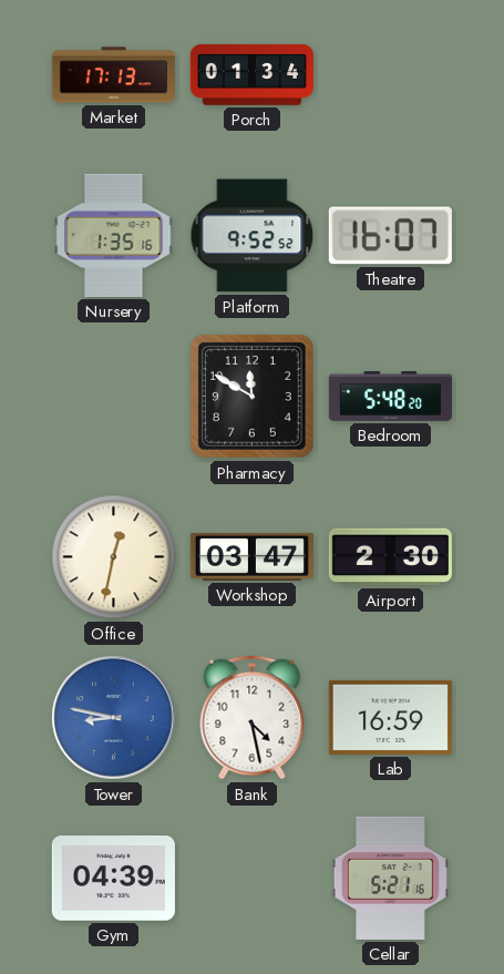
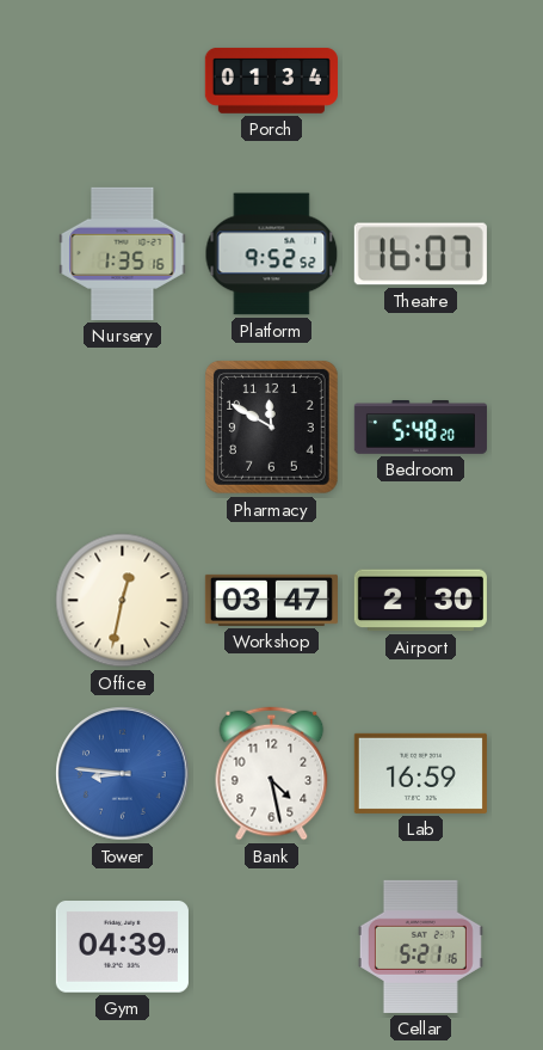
Market: 17:13 -> none
Tower: 8:47 -> 8:46
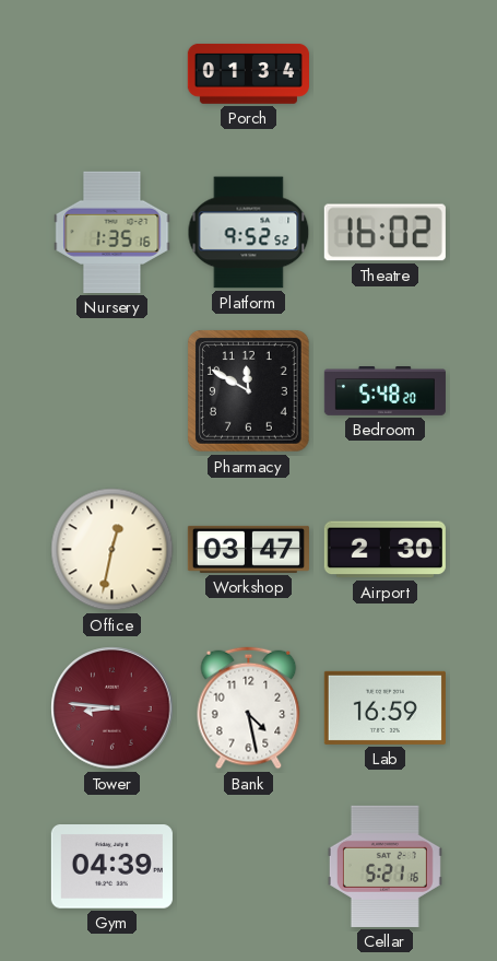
Theatre: 16:07 -> 16:02
Tower dial: blue -> burgundy
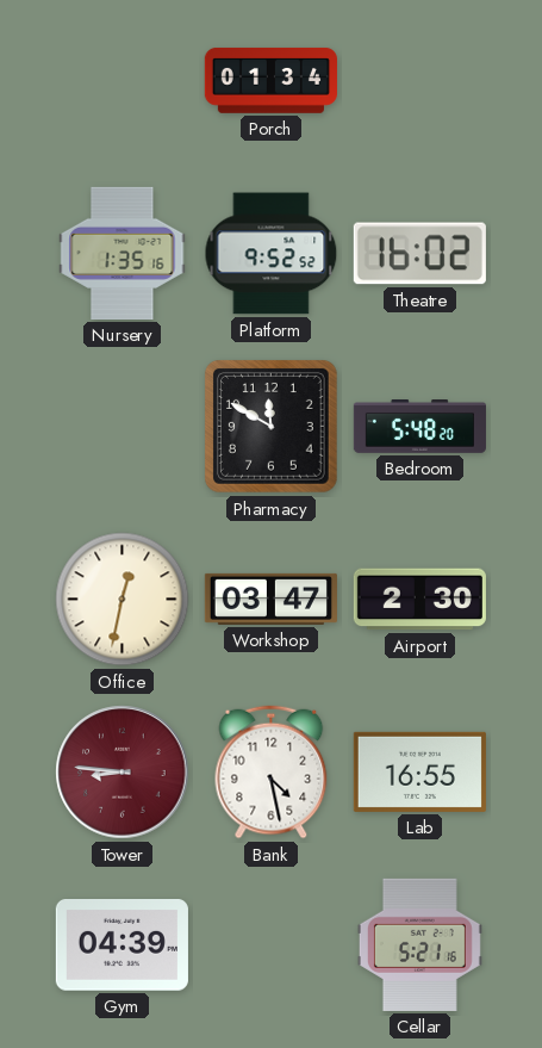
Lab: 16:59 -> 16:55
